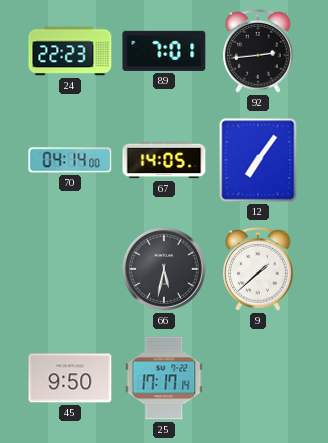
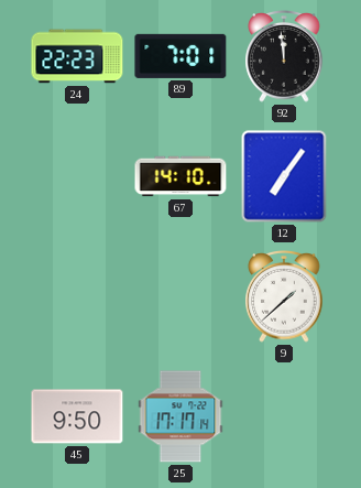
92: 2:44 -> 11:59
70: 04:14 -> none
67: 14:05 -> 14:10
66: 5:32 -> none
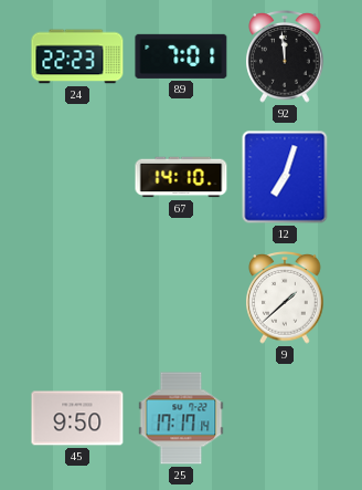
12: 7:06 -> 7:03
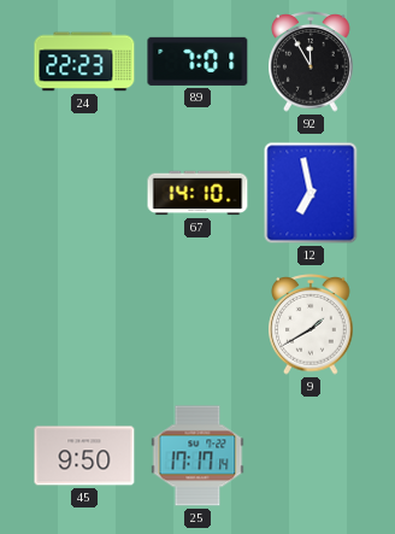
92: 11:59 -> 11:55
12: 7:03 -> 6:58
9: 1:38 -> 1:40
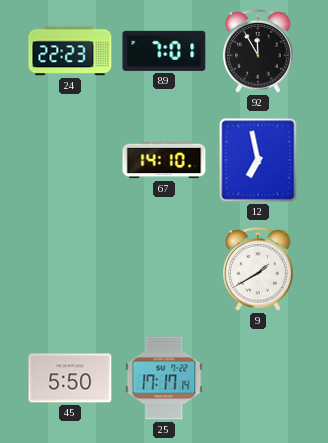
45: 9:50 -> 5:50
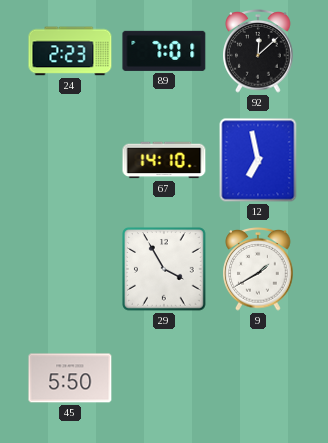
24: 22:23 -> 2:23
92: 11:55 -> 12:08
29: none -> 3:55
25: 17:17 -> none
